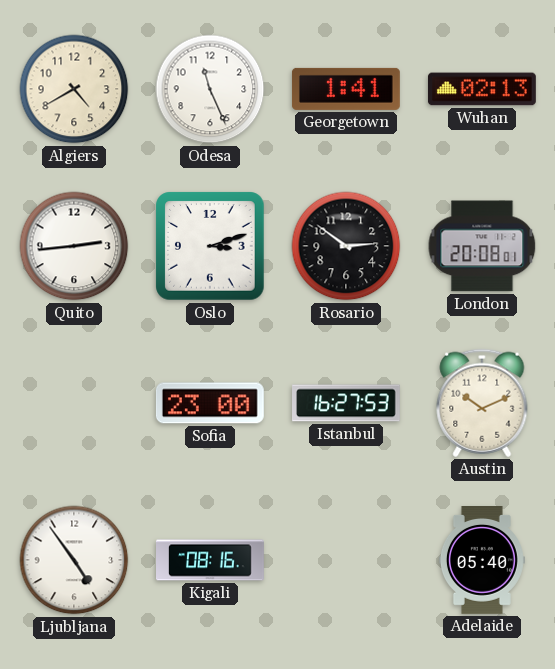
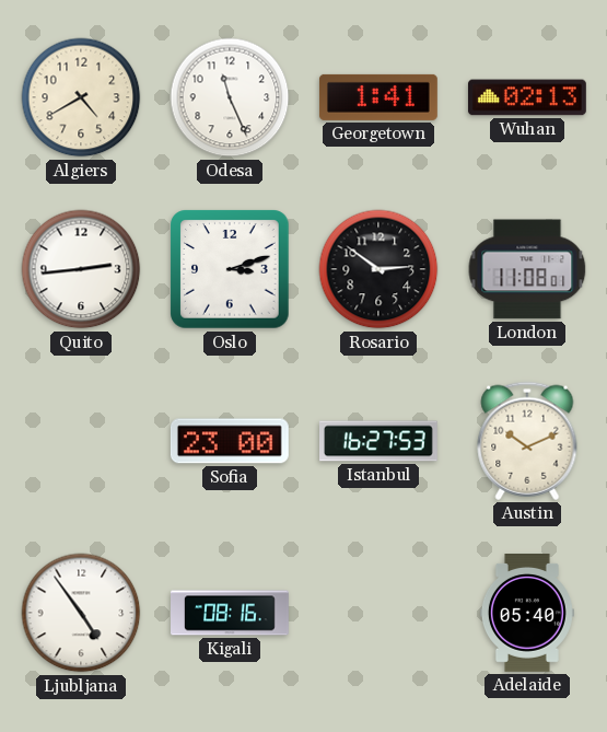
London: 20:08 -> 11:08
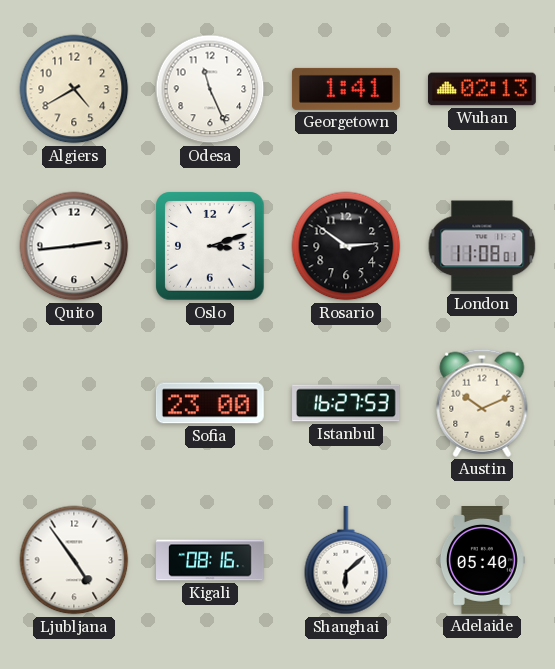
Shanghai: none -> 6:08
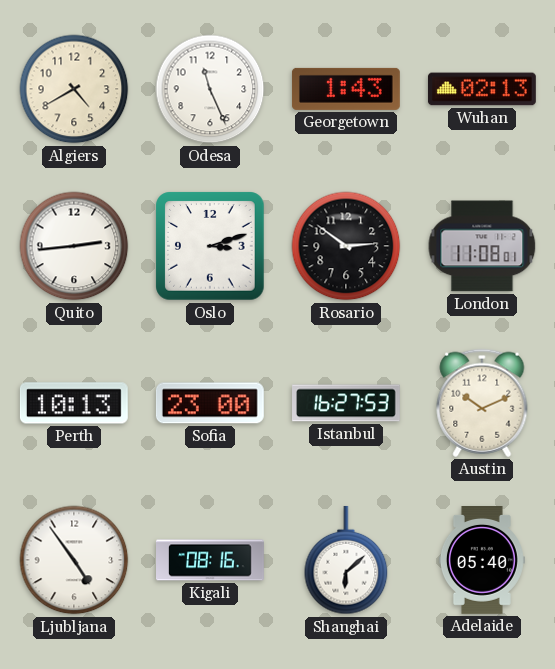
Georgetown: 1:41 -> 1:43
Perth: none -> 10:13
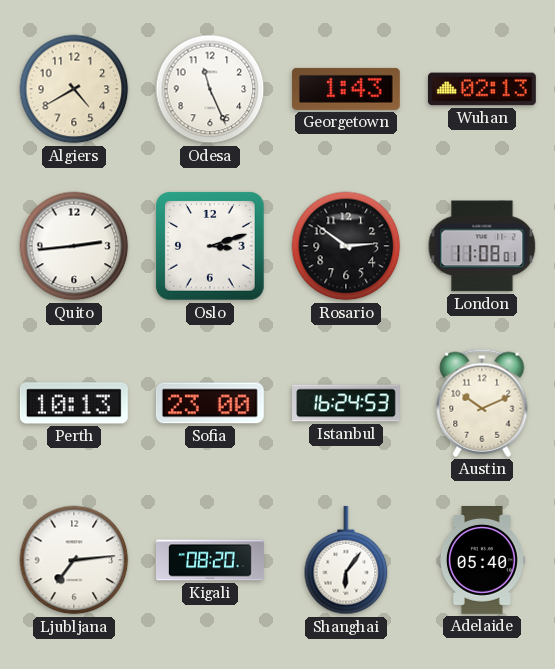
Istanbul: 16:27 -> 16:24
Ljubljana: 4:54 -> 7:14
Kigali: 08:16 -> 08:20
Shanghai: 6:08 -> 6:06
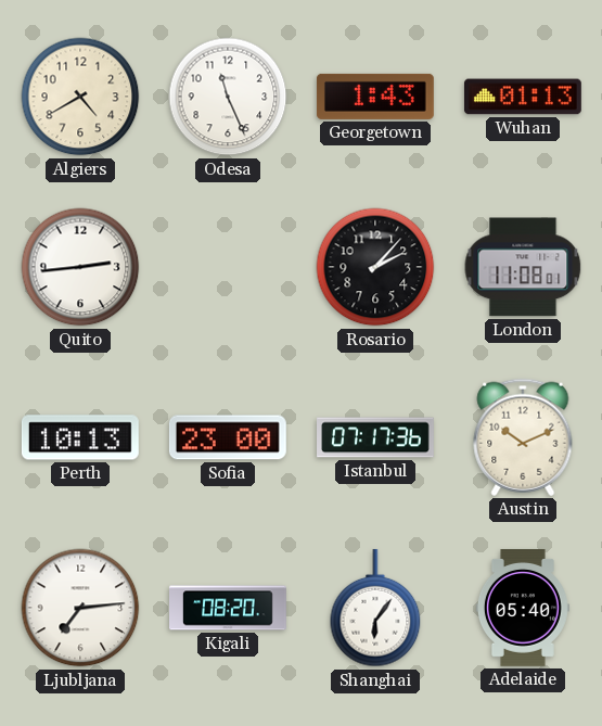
Wuhan: 02:13 -> 01:13
Oslo: 3:12 -> none
Rosario: 2:51 -> 2:07
Istanbul: 16:24 -> 07:17
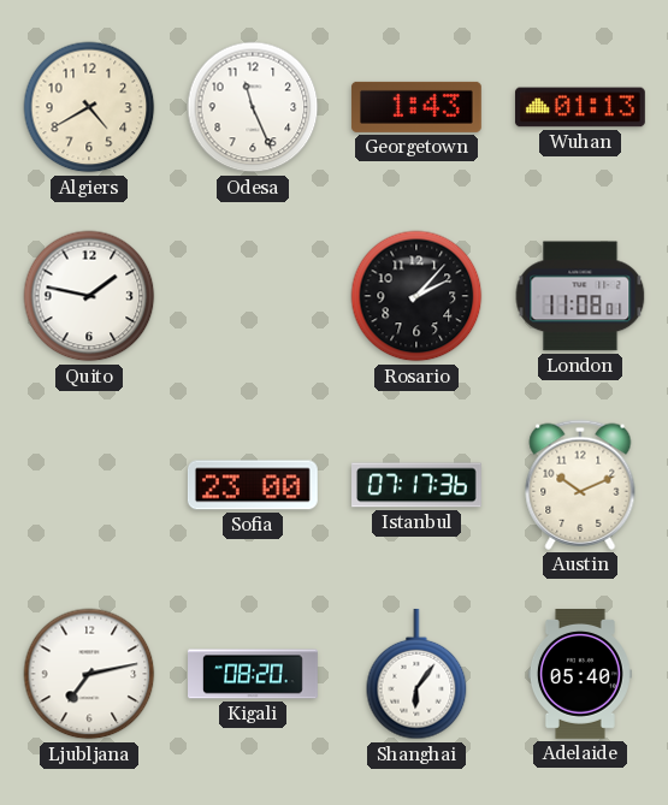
Quito: 2:44 -> 1:47
Perth: 10:13 -> none
Ljubljana: 7:14 -> 7:13
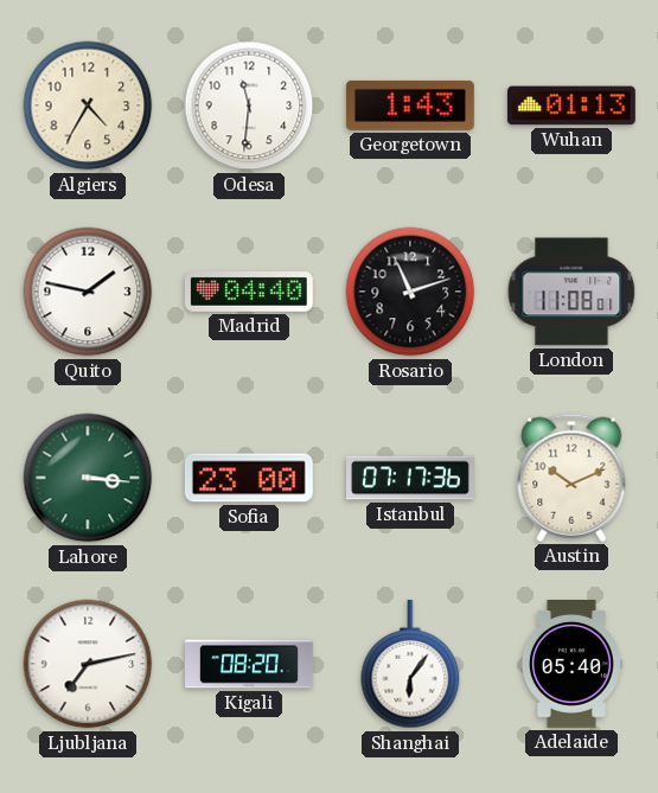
Algiers: 4:40 -> 4:35
Odesa: 11:26 -> 11:31
Madrid: none -> 04:40
Rosario: 2:07 -> 11:12
Lahore: none -> 3:16
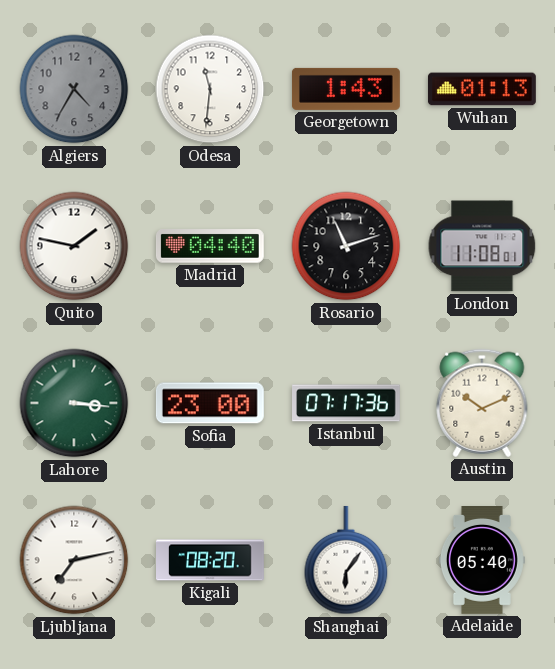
Algiers dial: cream -> grey
